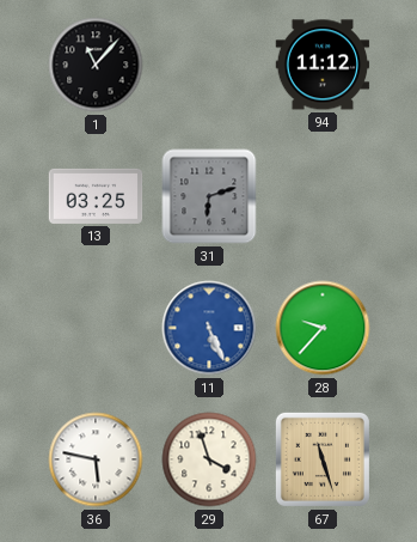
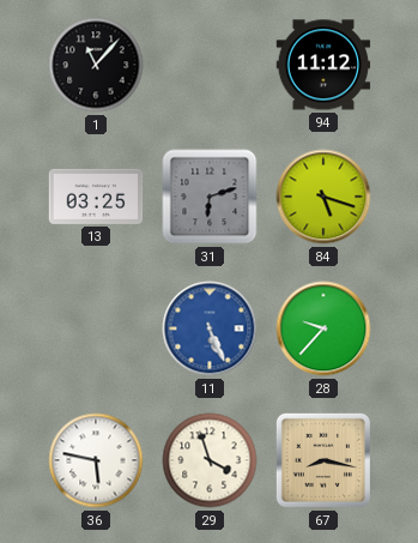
84: none -> 5:18
67: 11:27 -> 8:17
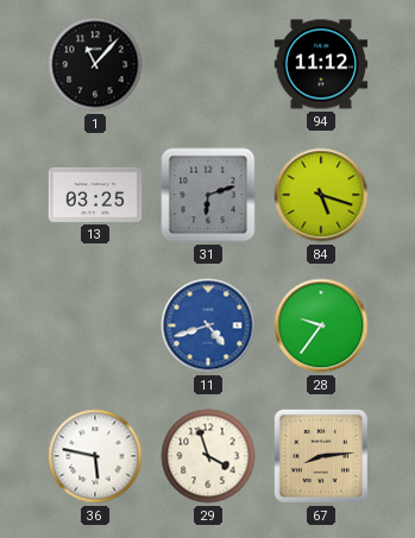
11: 5:26 -> 4:42
28: 9:37 -> 9:36
67: 8:17 -> 8:14
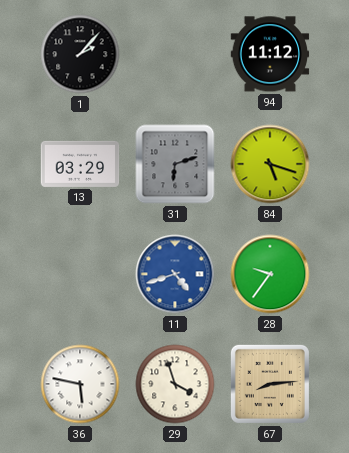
1: 11:07 -> 2:07
13: 03:25 -> 03:29
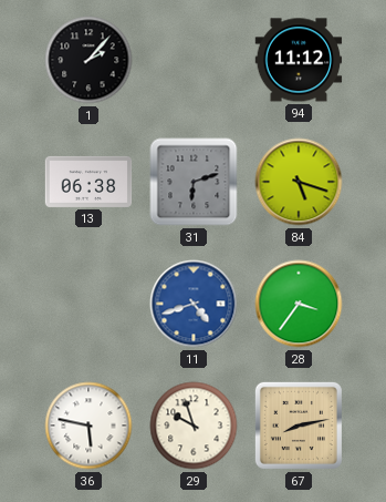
13: 03:29 -> 06:38
28: 9:36 -> 3:36
29: 3:57 -> 9:57
67: 8:14 -> 8:13
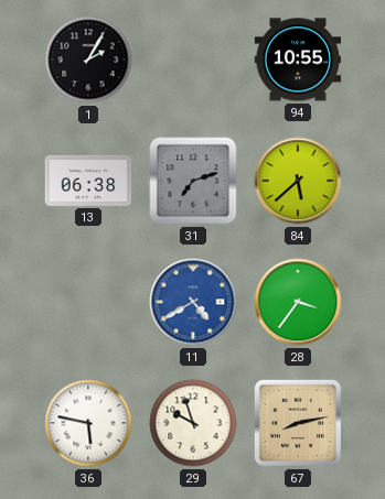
1: 2:07 -> 2:05
94: 11:12 -> 10:55
31: 6:12 -> 7:12
84: 5:18 -> 5:38
11: 4:42 -> 4:40
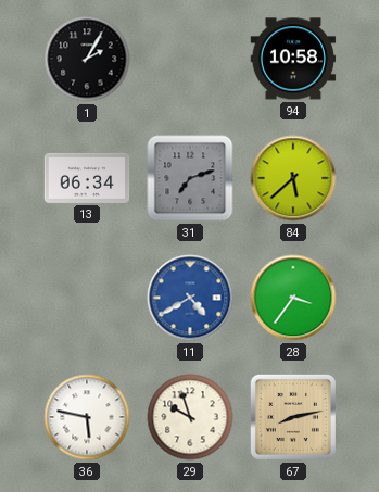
94: 10:55 -> 10:58
13: 06:38 -> 06:34
